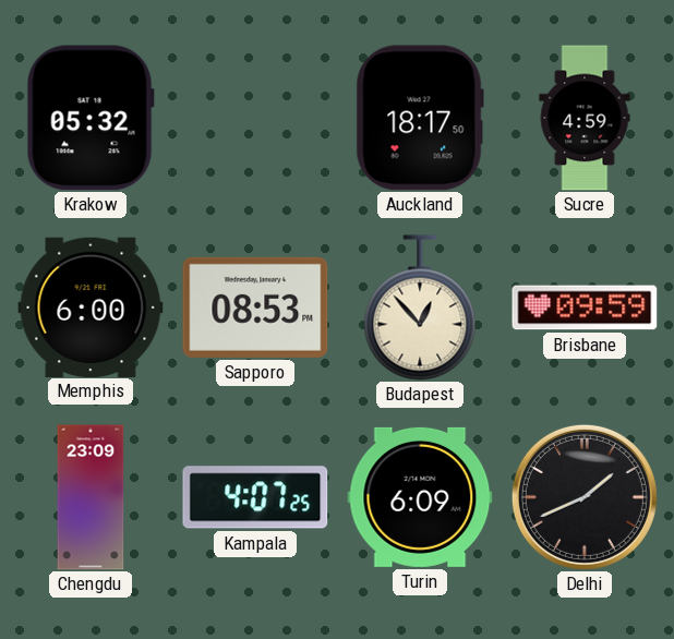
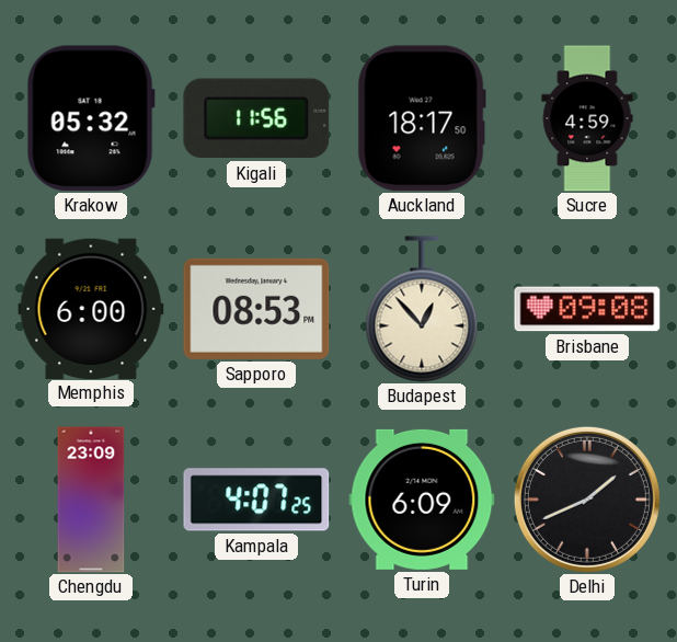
Kigali: none -> 11:56
Brisbane: 09:59 -> 09:08
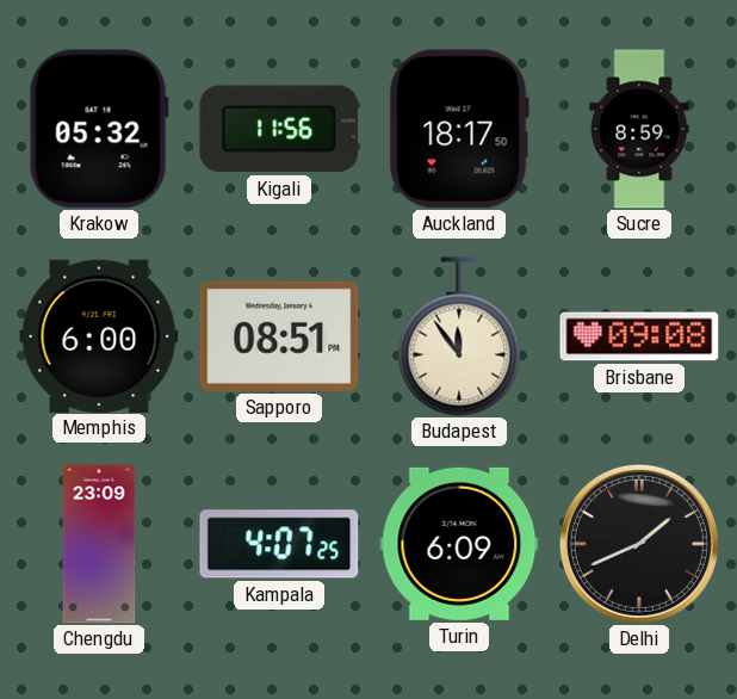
Sucre: 4:59 -> 8:59
Sapporo: 08:53 -> 08:51
Budapest: 12:53 -> 11:54
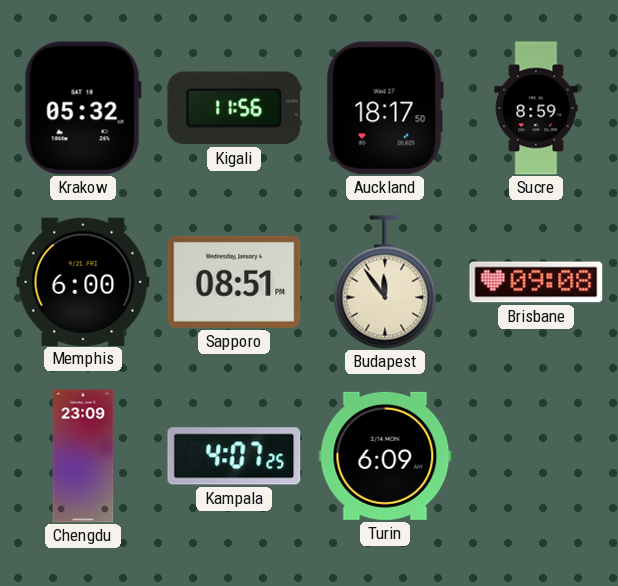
Delhi: 1:41 -> none
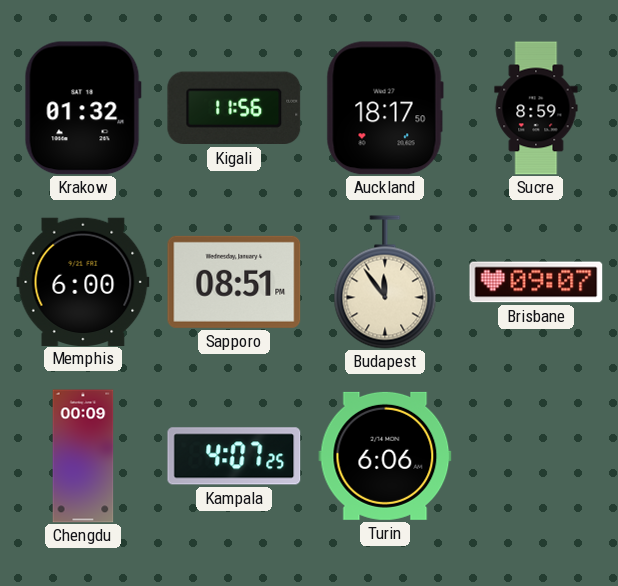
Krakow: 05:32 -> 01:32
Brisbane: 09:08 -> 09:07
Chengdu: 23:09 -> 00:09
Turin: 6:09 -> 6:06
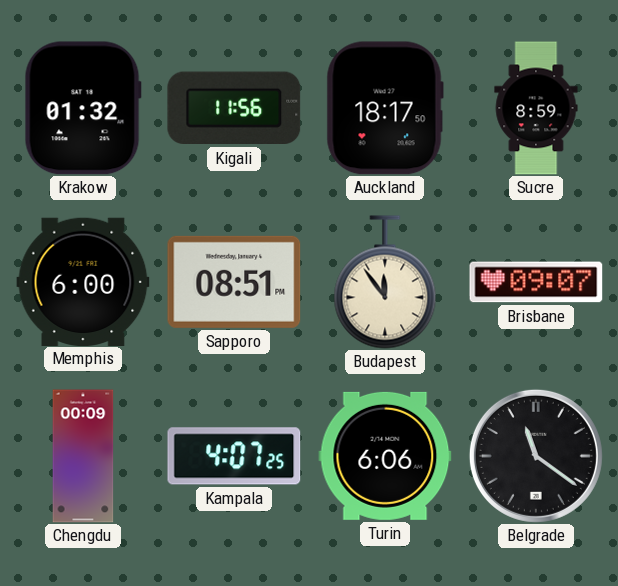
Belgrade: none -> 11:21
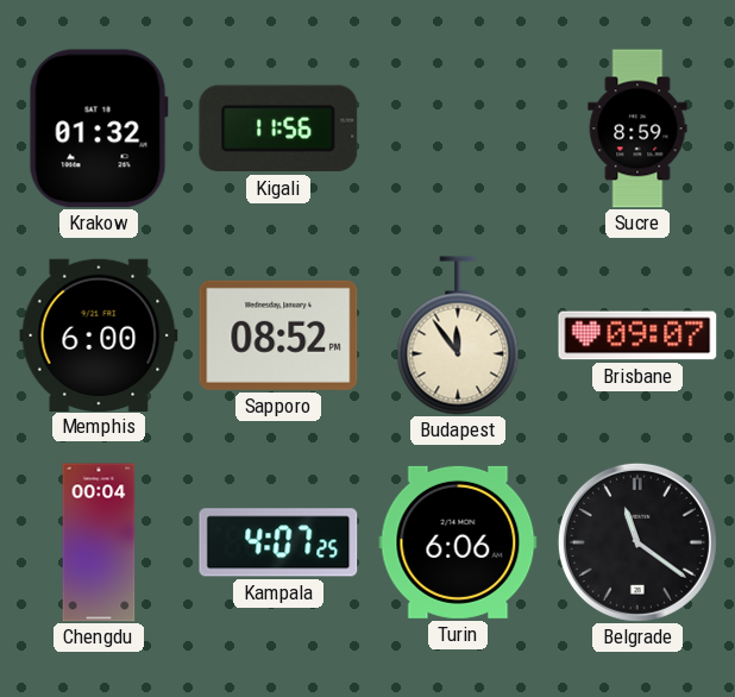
Auckland: 18:17 -> none
Sapporo: 08:51 -> 08:52
Chengdu: 00:09 -> 00:04
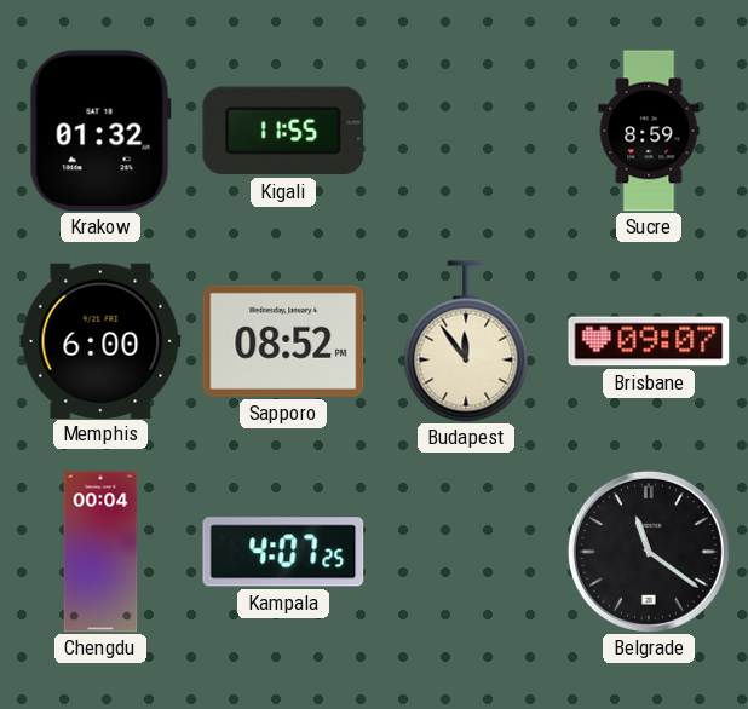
Kigali: 11:56 -> 11:55
Turin: 6:06 -> none
